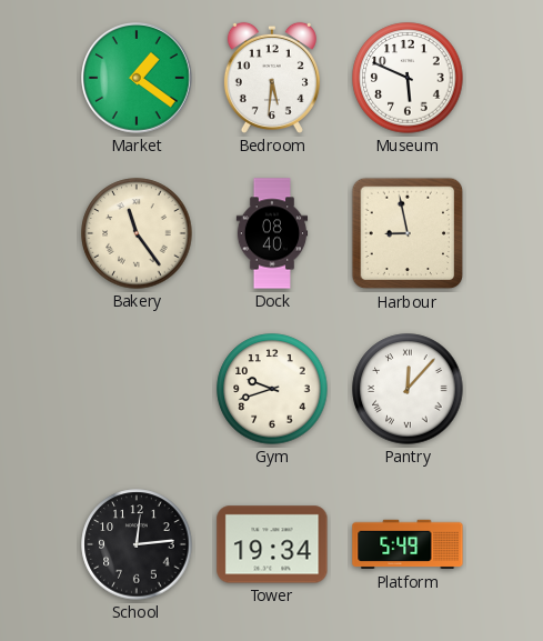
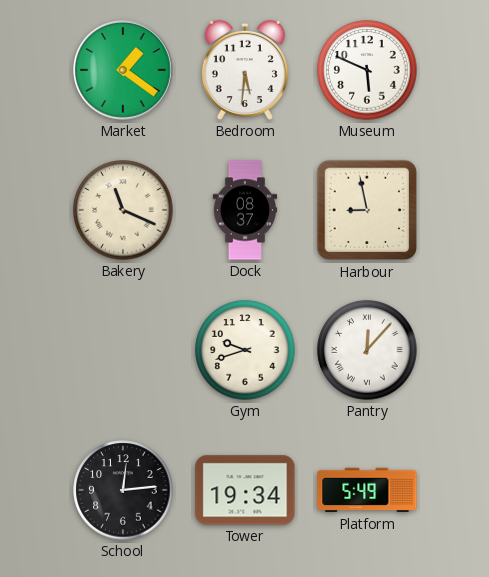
Bakery: 11:24 -> 11:19
Dock: 08:40 -> 08:37
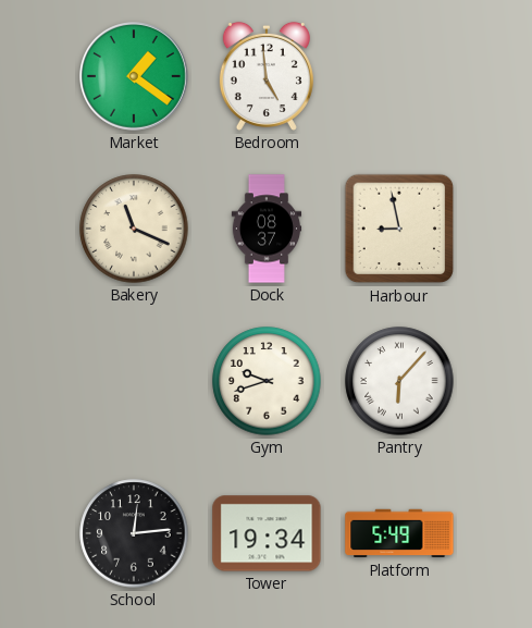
Bedroom: 5:31 -> 4:59
Museum: 5:49 -> none
Pantry: 12:07 -> 6:07
